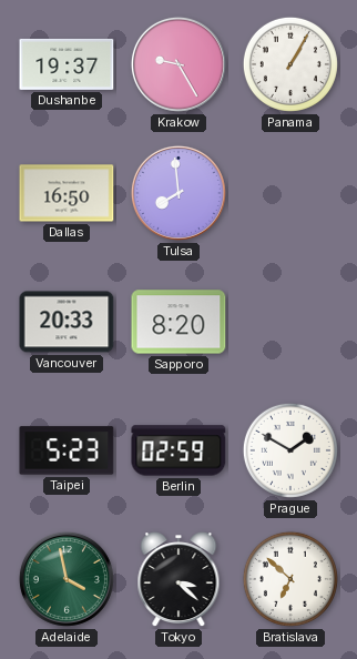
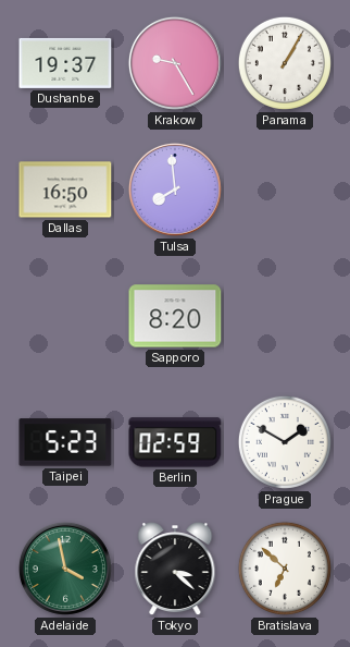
Vancouver: 20:33 -> none
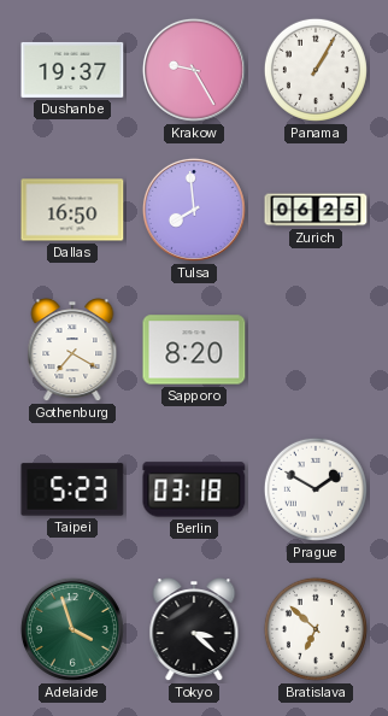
Zurich: none -> 06:25
Gothenburg: none -> 7:20
Berlin: 02:59 -> 03:18
Adelaide: 3:58 -> 3:57
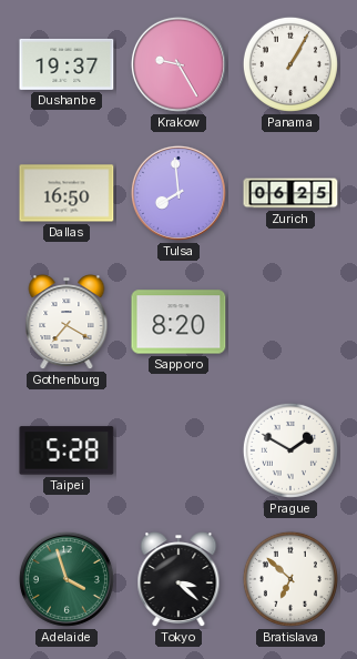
Taipei: 5:23 -> 5:28
Berlin: 03:18 -> none
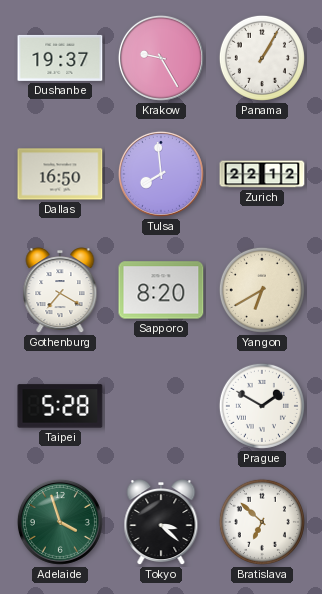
Zurich: 06:25 -> 22:12
Yangon: none -> 6:40
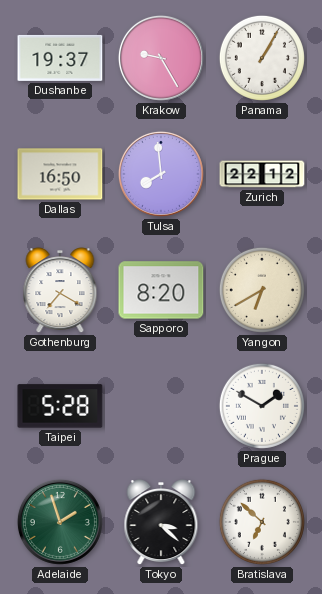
Adelaide: 3:57 -> 1:57
